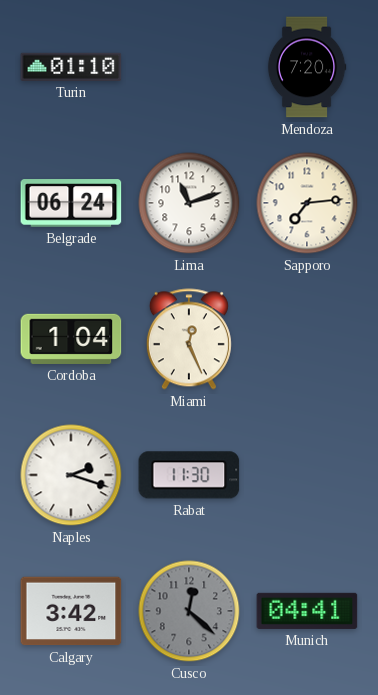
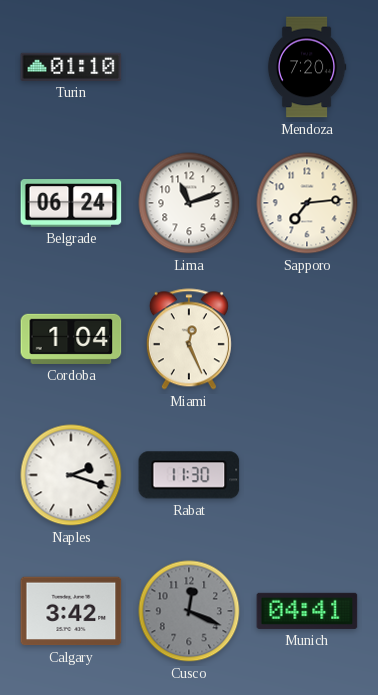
Cusco: 12:22 -> 12:19
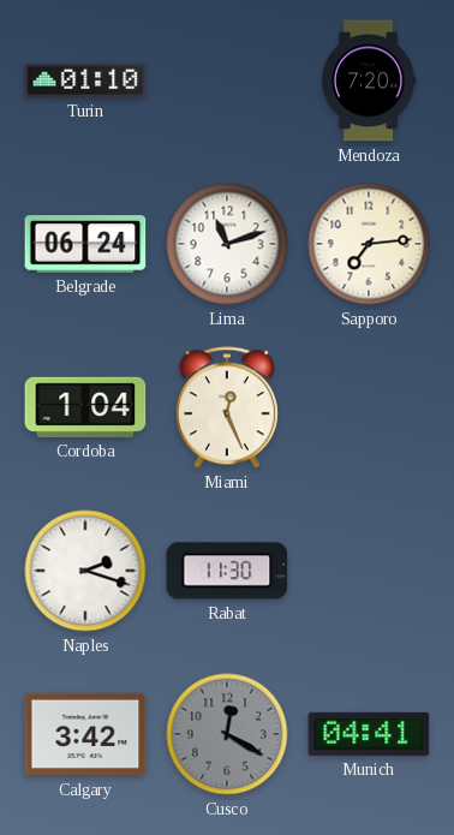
Cusco: 12:19 -> 12:20
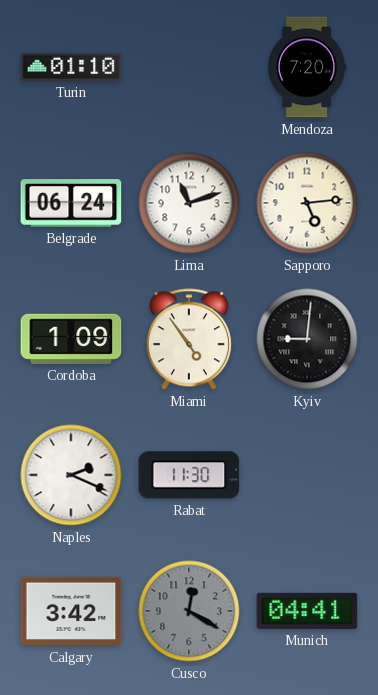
Sapporo: 7:14 -> 5:14
Cordoba: 1:04 -> 1:09
Miami: 12:26 -> 4:54
Kyiv: none -> 9:01
Naples: 2:18 -> 2:19
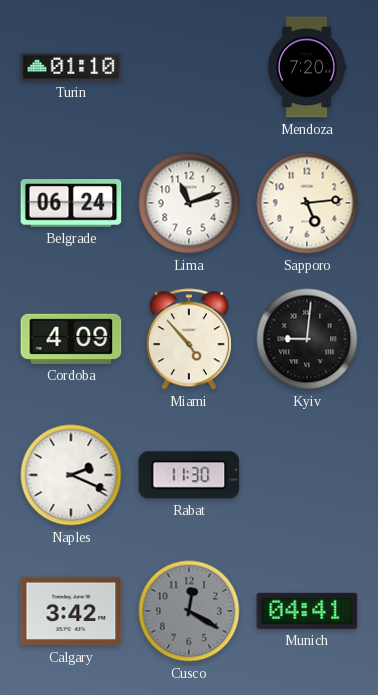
Cordoba: 1:09 -> 4:09
Miami: 4:54 -> 4:53
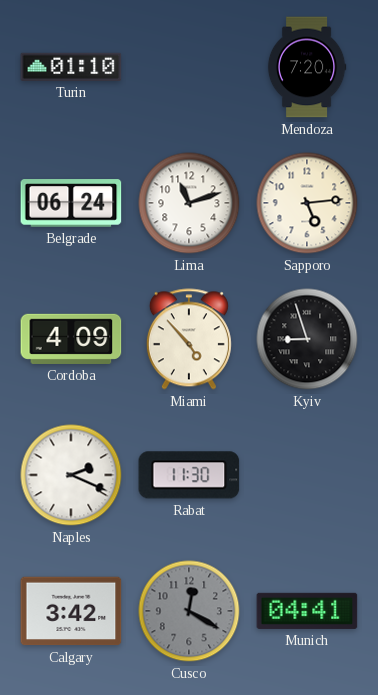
Kyiv: 9:01 -> 8:57
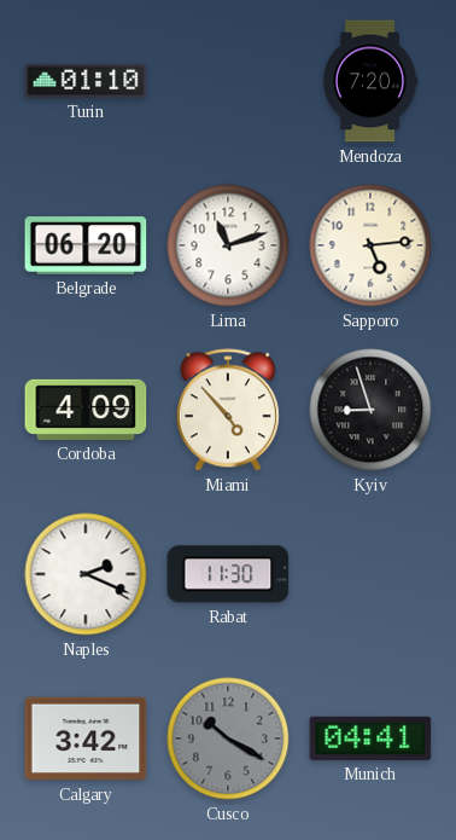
Belgrade: 06:24 -> 06:20
Cusco: 12:20 -> 10:20
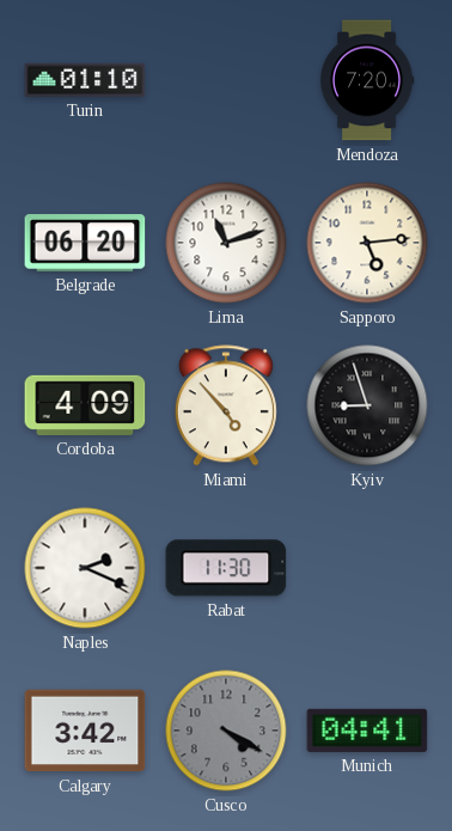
Cusco: 10:20 -> 4:20
